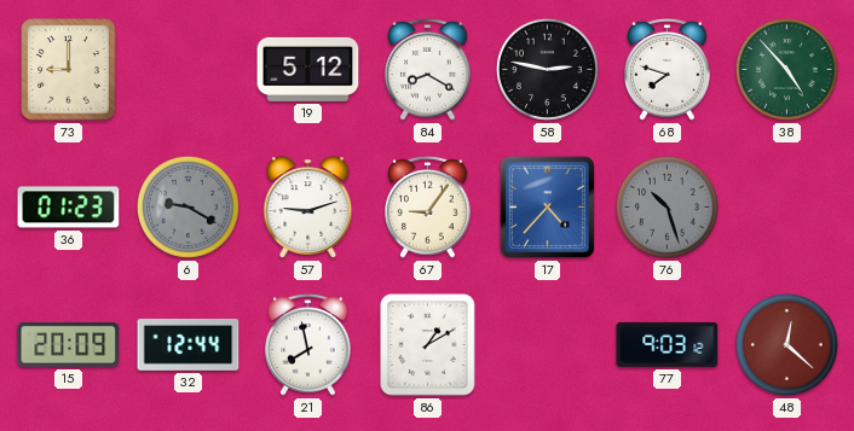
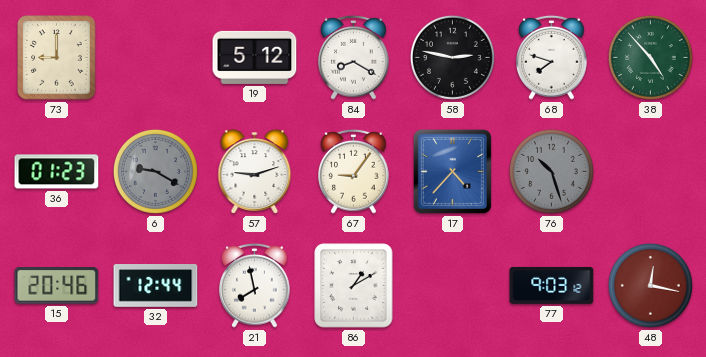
15: 20:09 -> 20:46
48: 12:22 -> 12:17
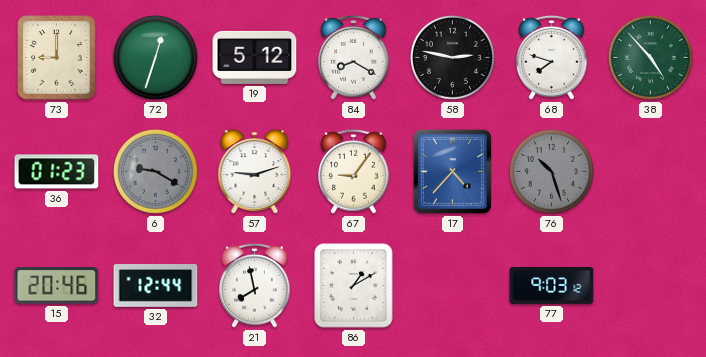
72: none -> 12:33
48: 12:17 -> none
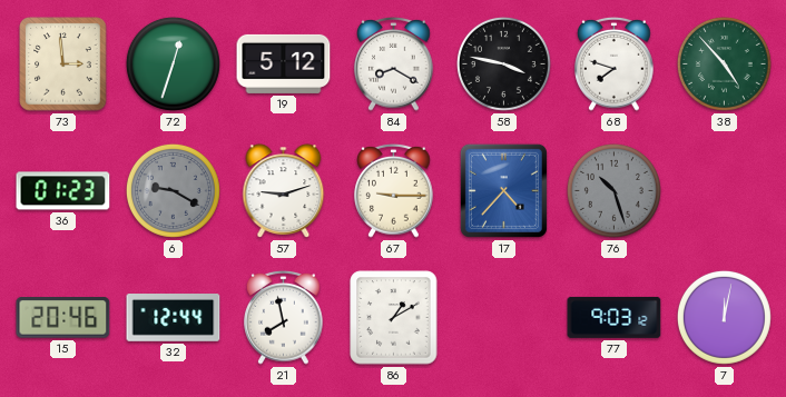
73: 9:00 -> 2:59
58: 2:47 -> 3:47
67: 9:06 -> 9:15
7: none -> 12:02
